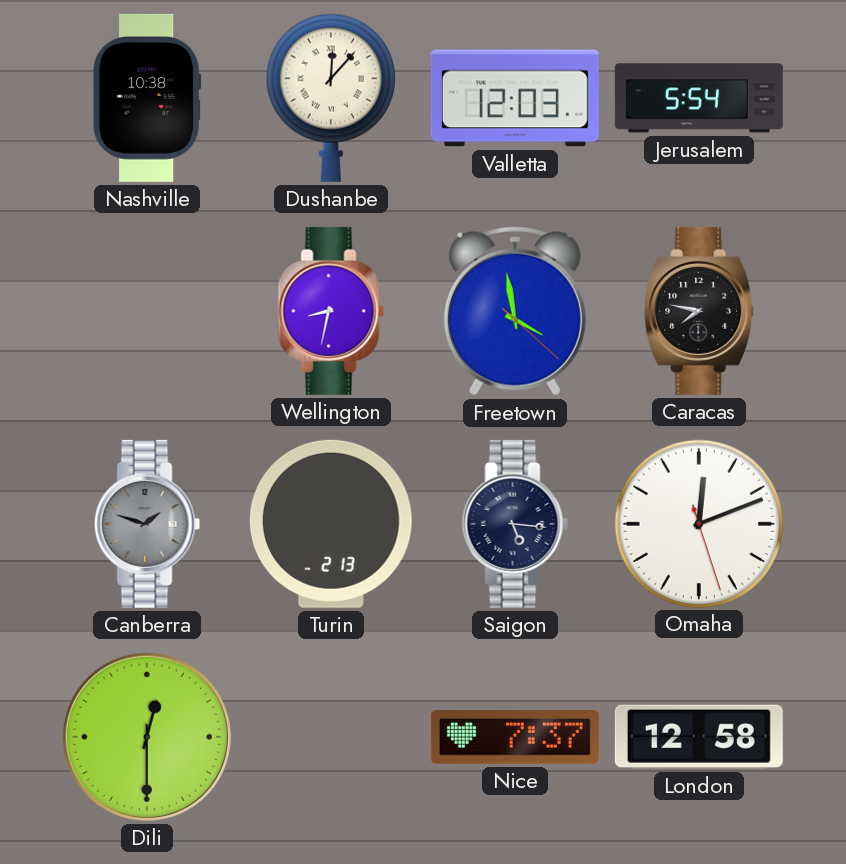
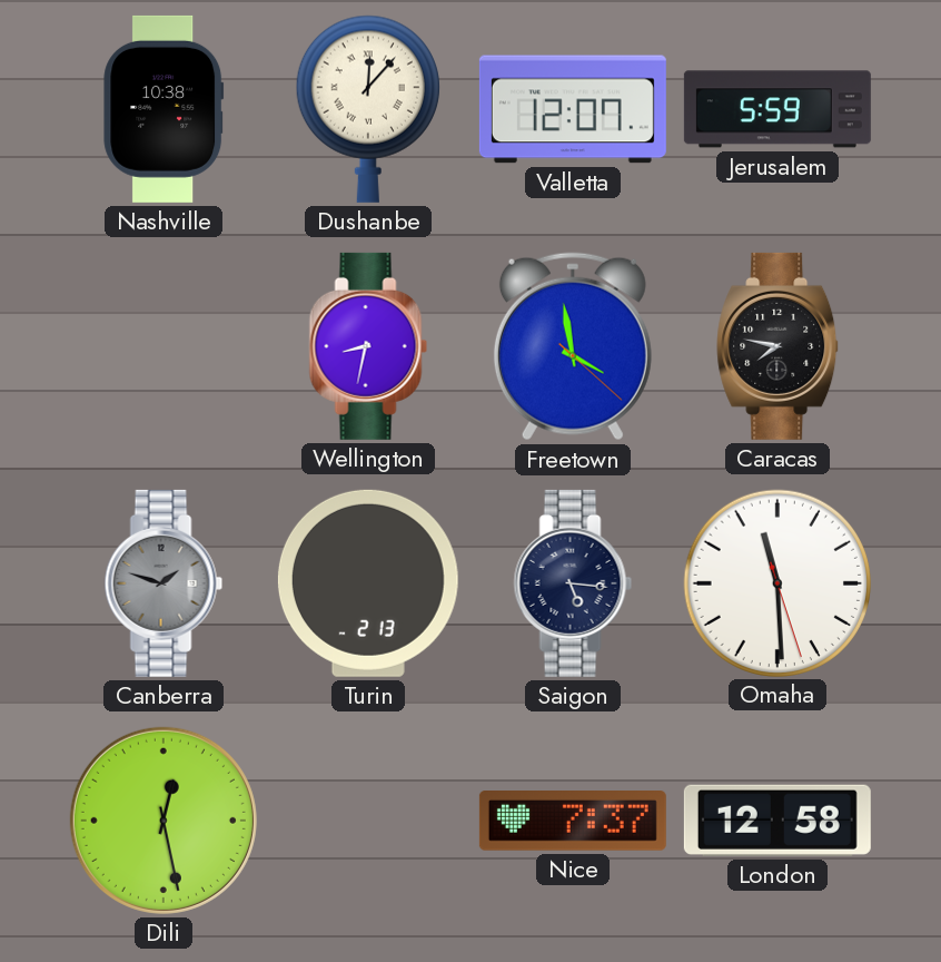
Valletta: 12:03 -> 12:07
Jerusalem: 5:54 -> 5:59
Omaha: 12:11 -> 11:29
Dili: 12:30 -> 12:28
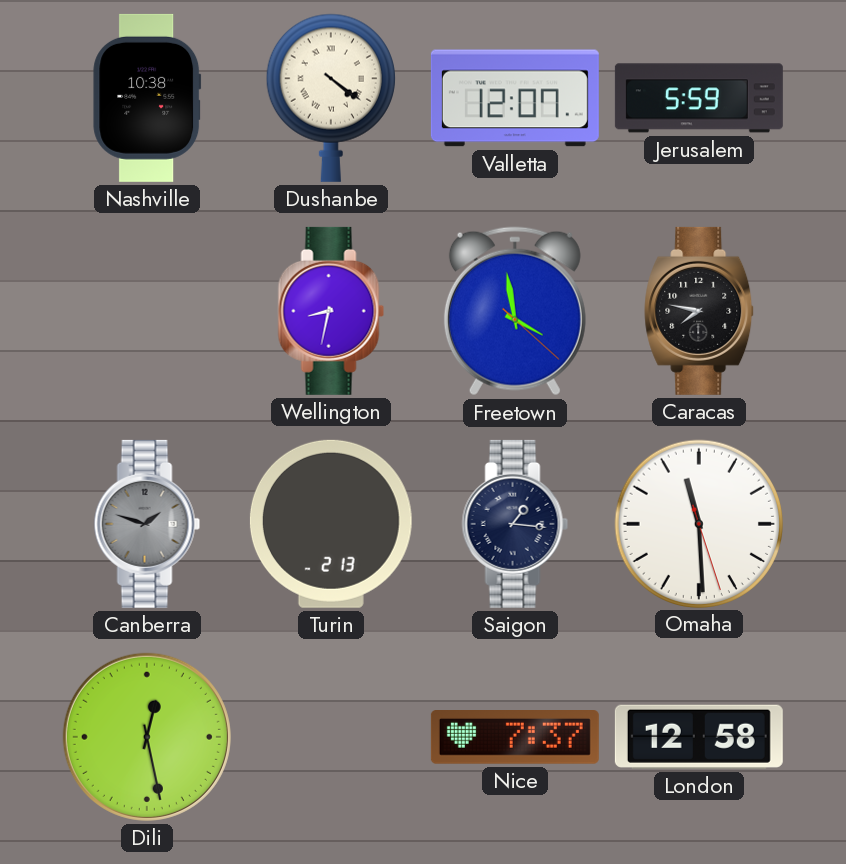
Dushanbe: 12:07 -> 4:21
Saigon: 5:16 -> 1:16
